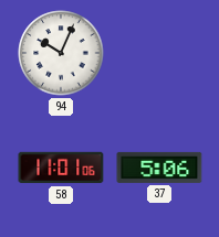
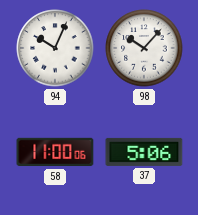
98: none -> 10:07
58: 11:01 -> 11:00
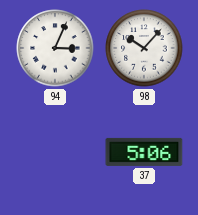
94: 10:04 -> 3:04
58: 11:00 -> none
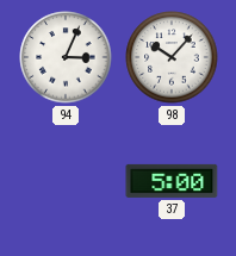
37: 5:06 -> 5:00
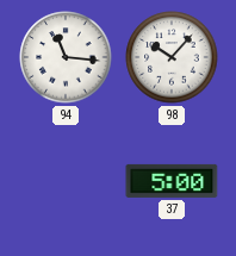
94: 3:04 -> 11:16
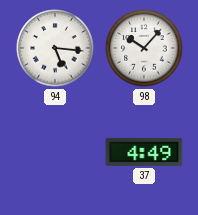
94: 11:16 -> 5:16
37: 5:00 -> 4:49
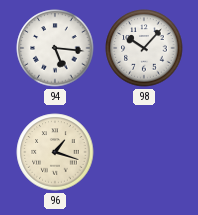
96: none -> 1:18
37: 4:49 -> none
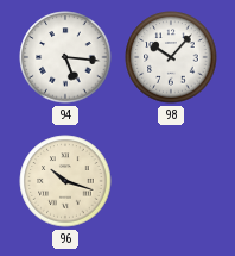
96: 1:18 -> 10:18
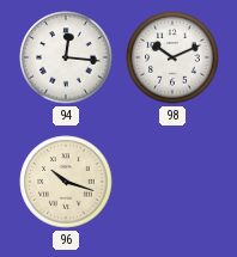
94: 5:16 -> 12:16
98: 10:07 -> 10:11
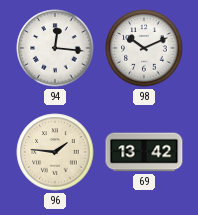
96: 10:18 -> 1:46
69: none -> 13:42
